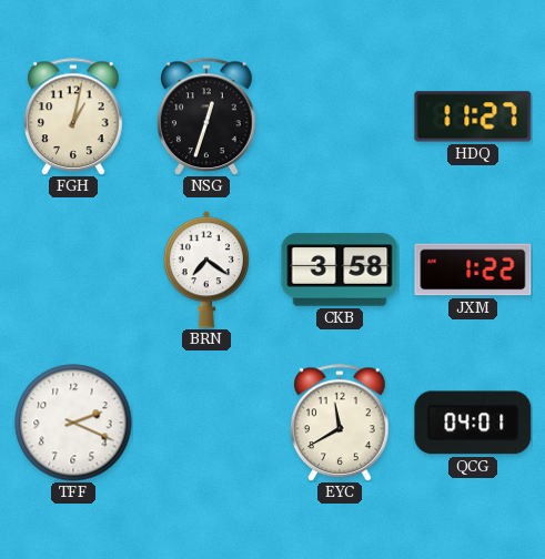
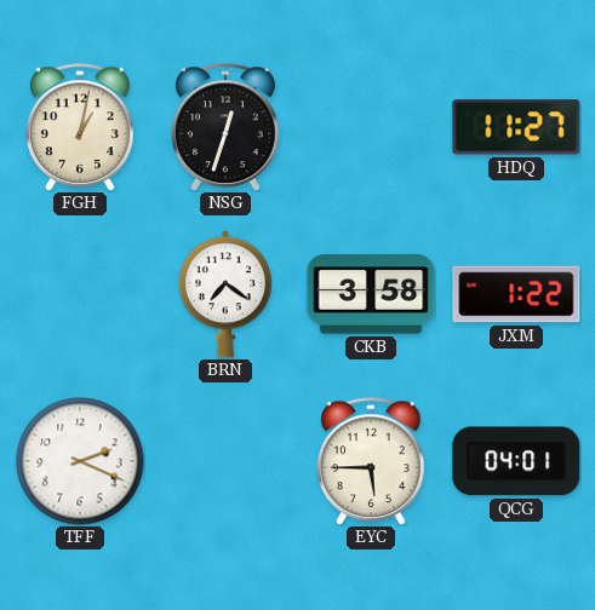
EYC: 11:40 -> 5:45
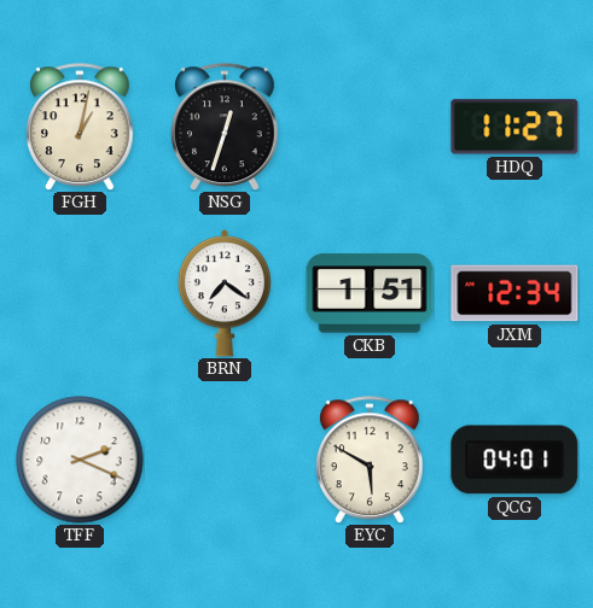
CKB: 3:58 -> 1:51
JXM: 1:22 -> 12:34
EYC: 5:45 -> 5:50
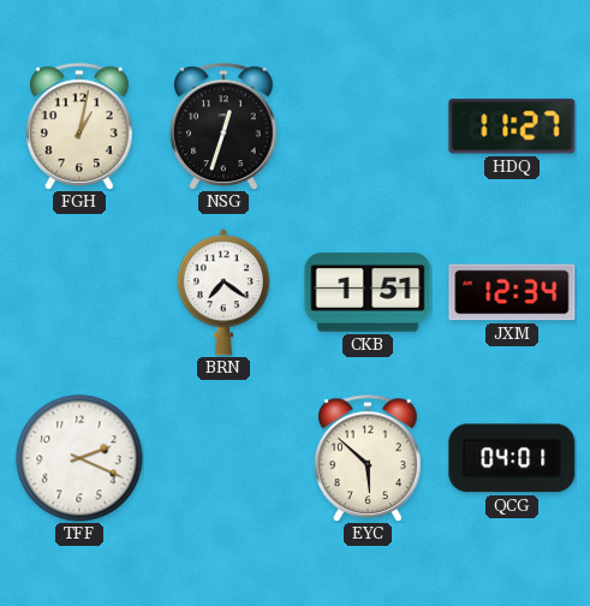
EYC: 5:50 -> 5:52
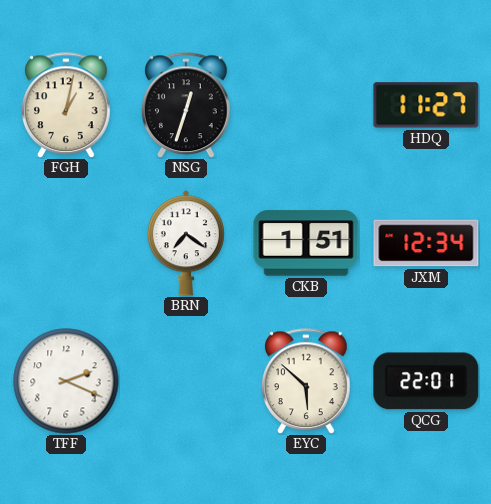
QCG: 04:01 -> 22:01
